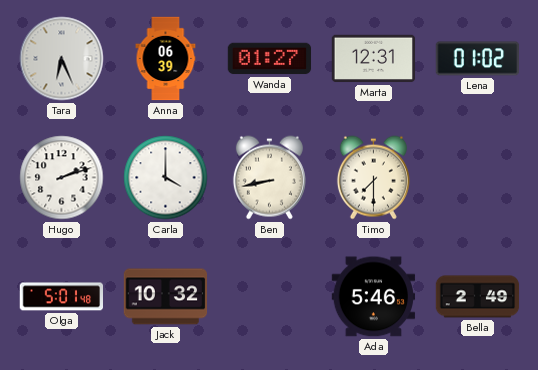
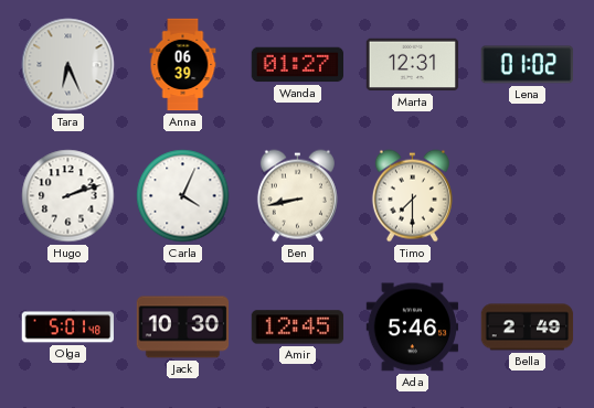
Carla: 4:00 -> 4:04
Jack: 10:32 -> 10:30
Amir: none -> 12:45
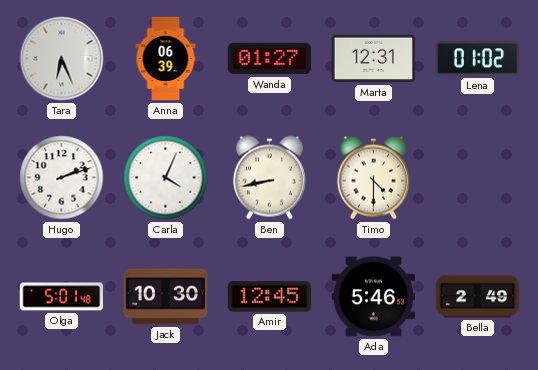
Timo: 7:30 -> 4:30
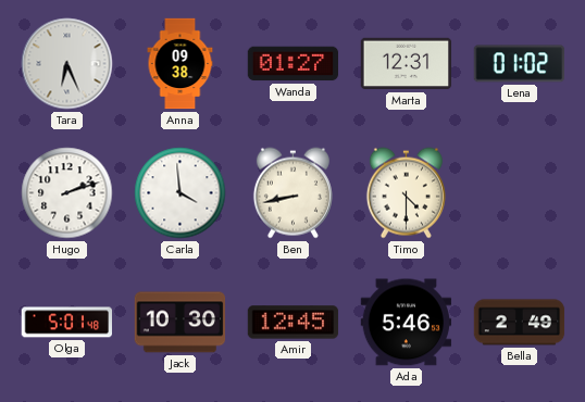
Anna: 06:39 -> 09:38
Carla: 4:04 -> 3:59
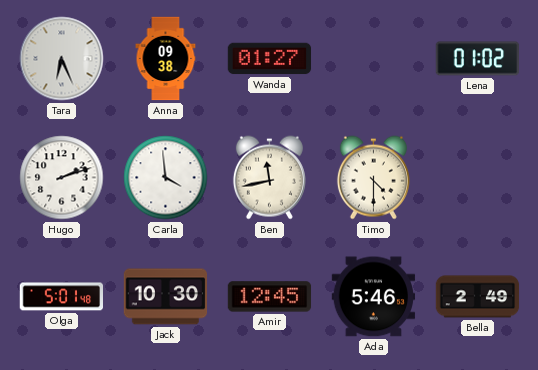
Marta: 12:31 -> none
Ben: 8:43 -> 11:43
